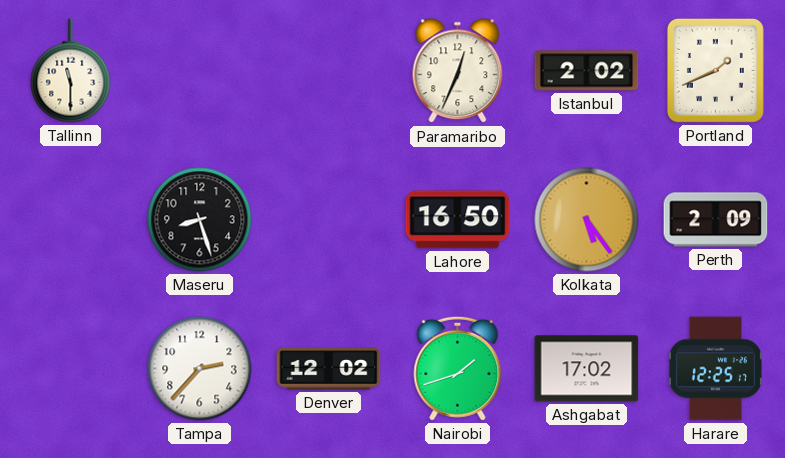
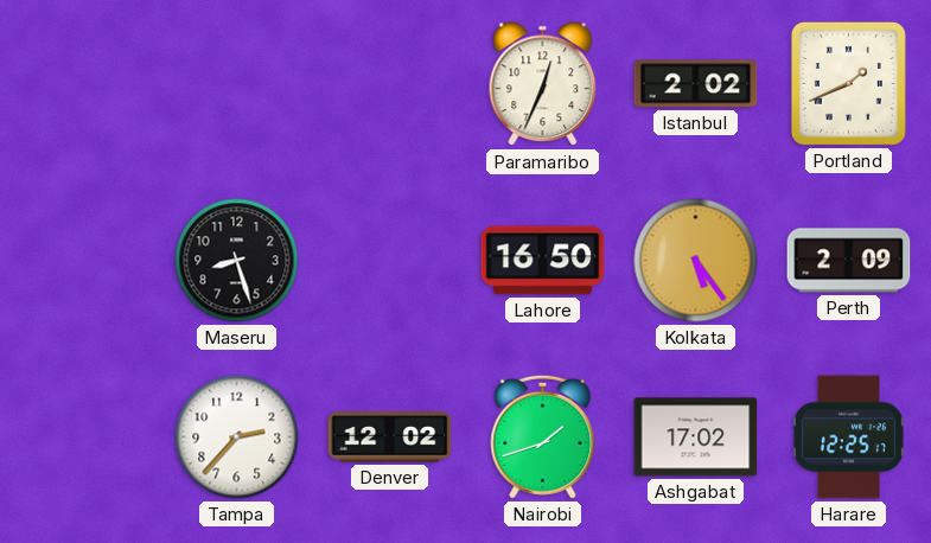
Tallinn: 11:30 -> none
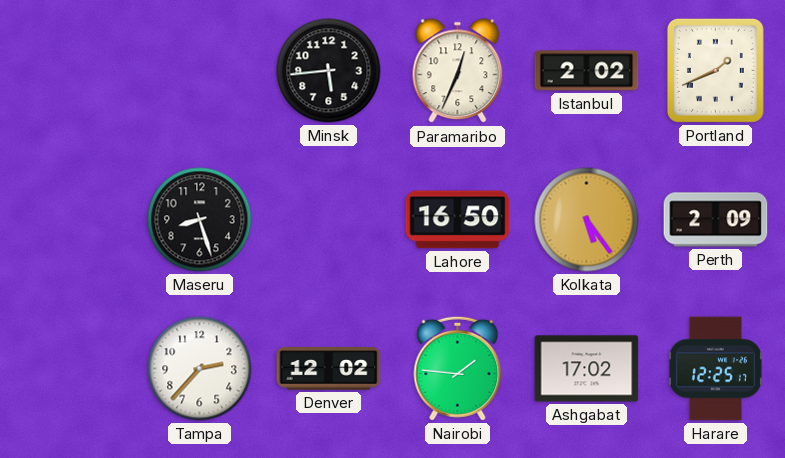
Minsk: none -> 5:44
Nairobi: 1:42 -> 1:46
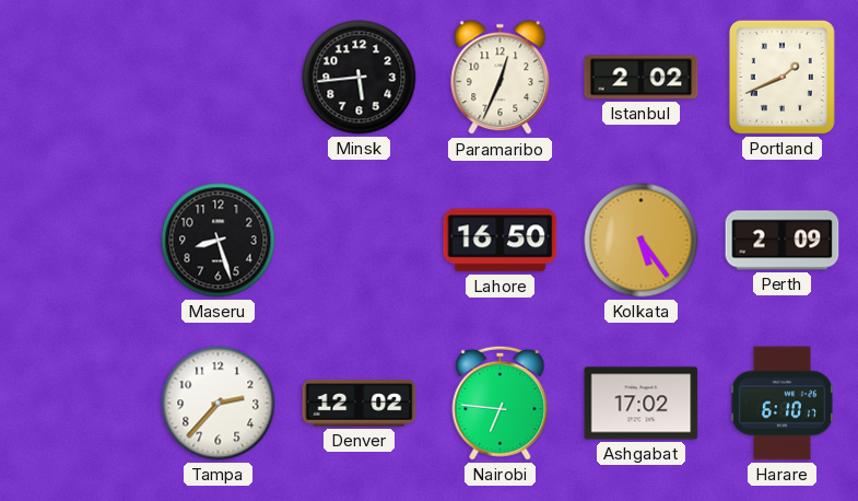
Nairobi: 1:46 -> 6:46
Harare: 12:25 -> 6:10
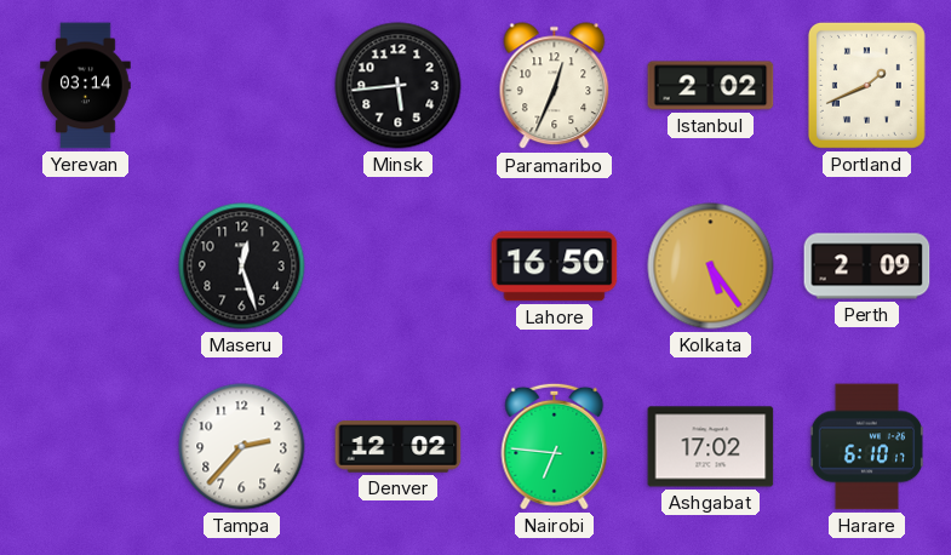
Yerevan: none -> 03:14
Maseru: 8:27 -> 12:27
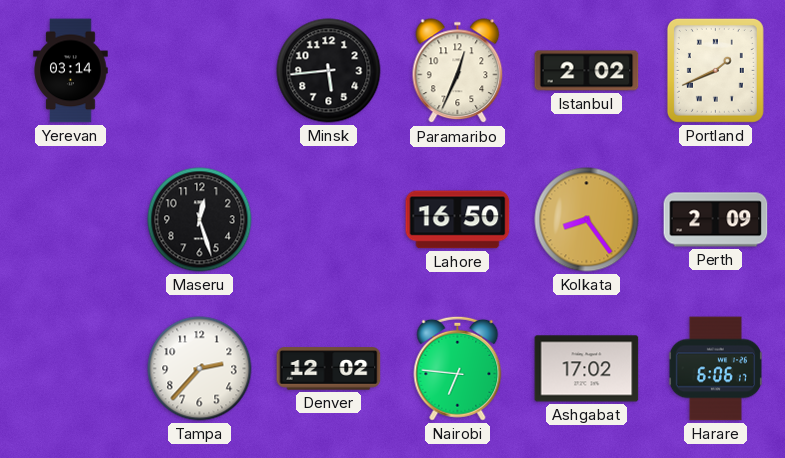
Kolkata: 5:24 -> 8:24
Harare: 6:10 -> 6:06
